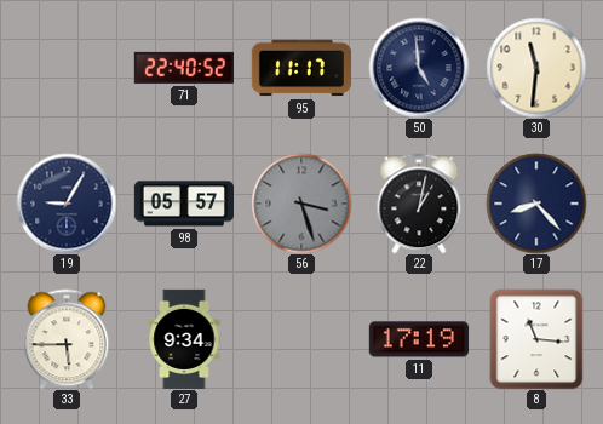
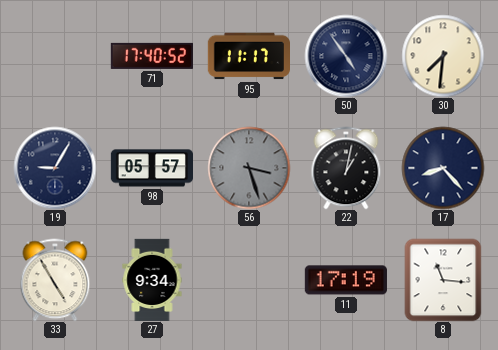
71: 22:40 -> 17:40
50: 4:59 -> 4:54
30: 11:31 -> 7:31
33: 5:45 -> 4:55
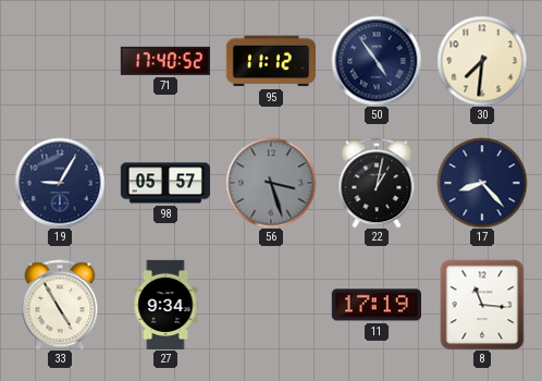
95: 11:17 -> 11:12
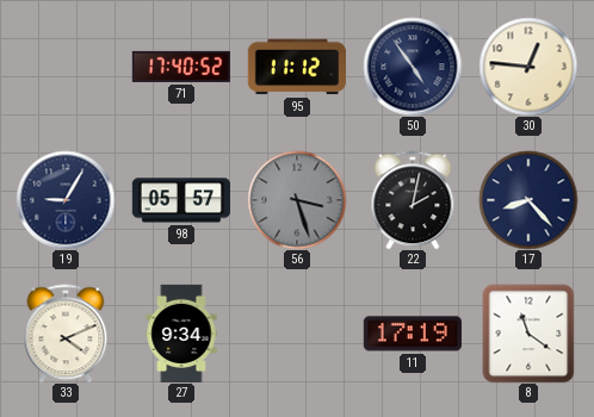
30: 7:31 -> 12:46
22: 1:02 -> 2:02
33: 4:55 -> 4:11
8: 11:16 -> 11:21
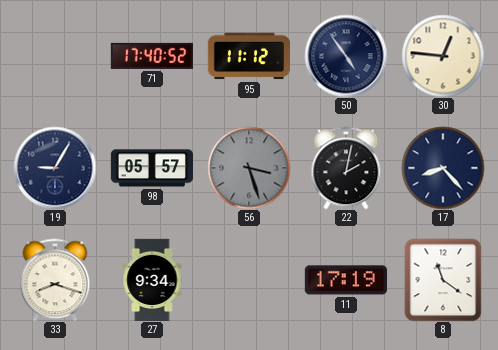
33: 4:11 -> 8:18
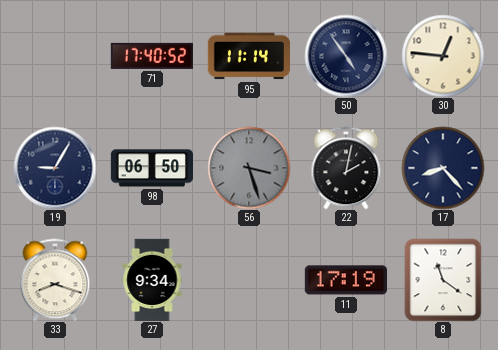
95: 11:12 -> 11:14
98: 05:57 -> 06:50
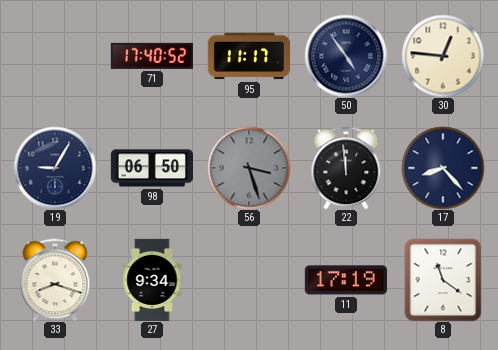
95: 11:14 -> 11:17
22: 2:02 -> 11:59
